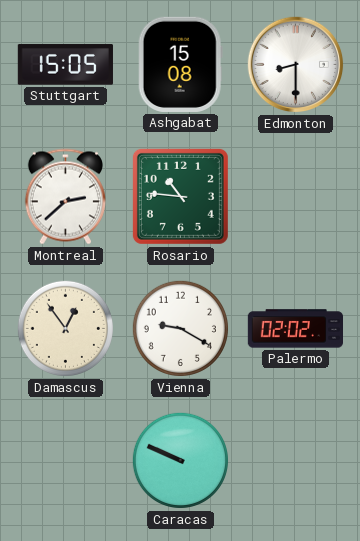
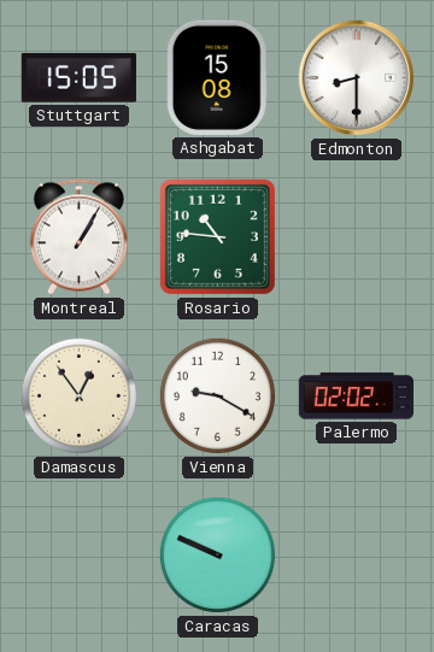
Montreal: 2:38 -> 1:05
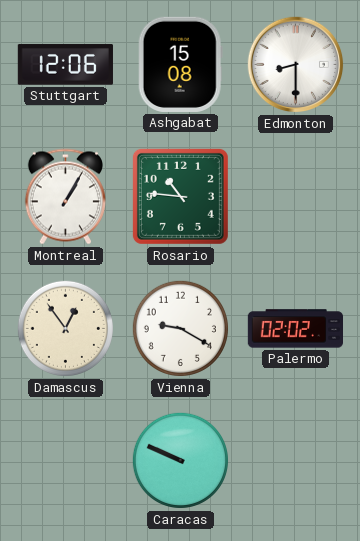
Stuttgart: 15:05 -> 12:06
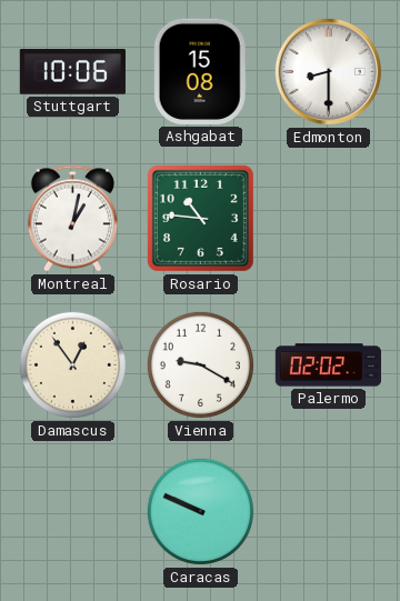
Stuttgart: 12:06 -> 10:06
Montreal: 1:05 -> 1:02
